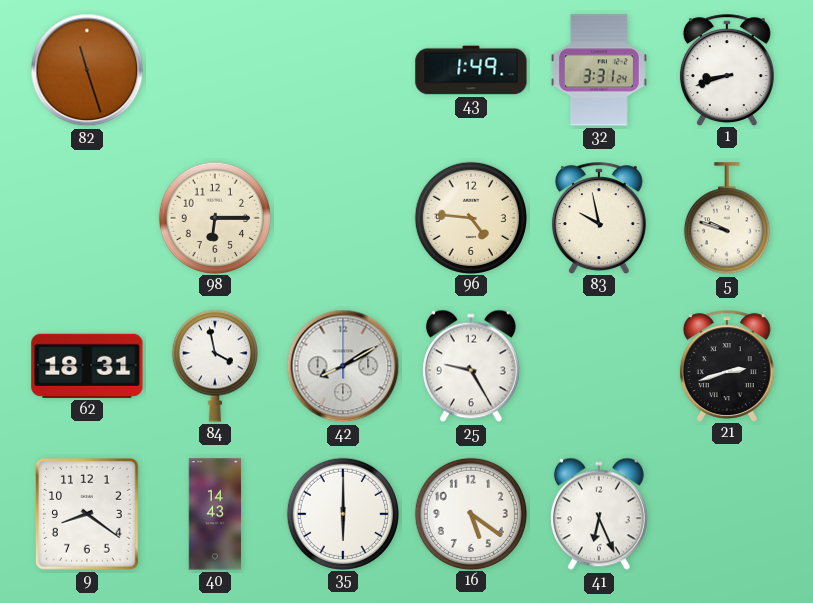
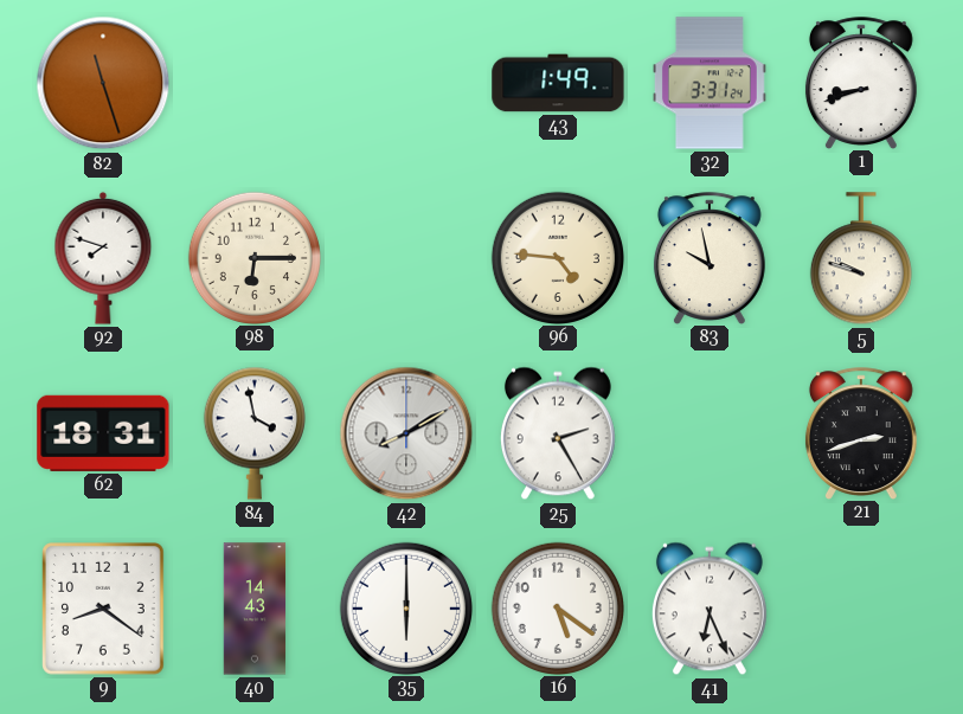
92: none -> 7:48
25: 9:25 -> 2:25
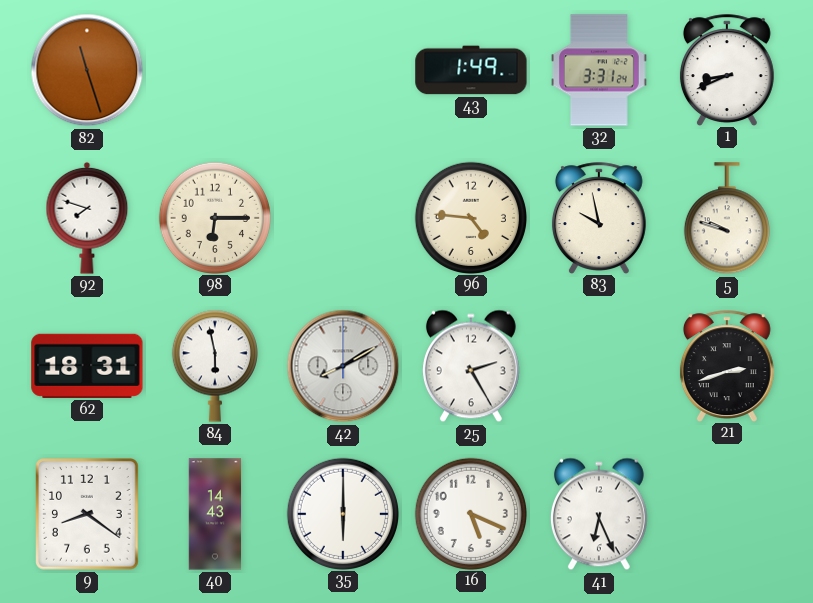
1: 8:42 -> 8:41
84: 3:58 -> 5:58
16: 5:21 -> 5:19
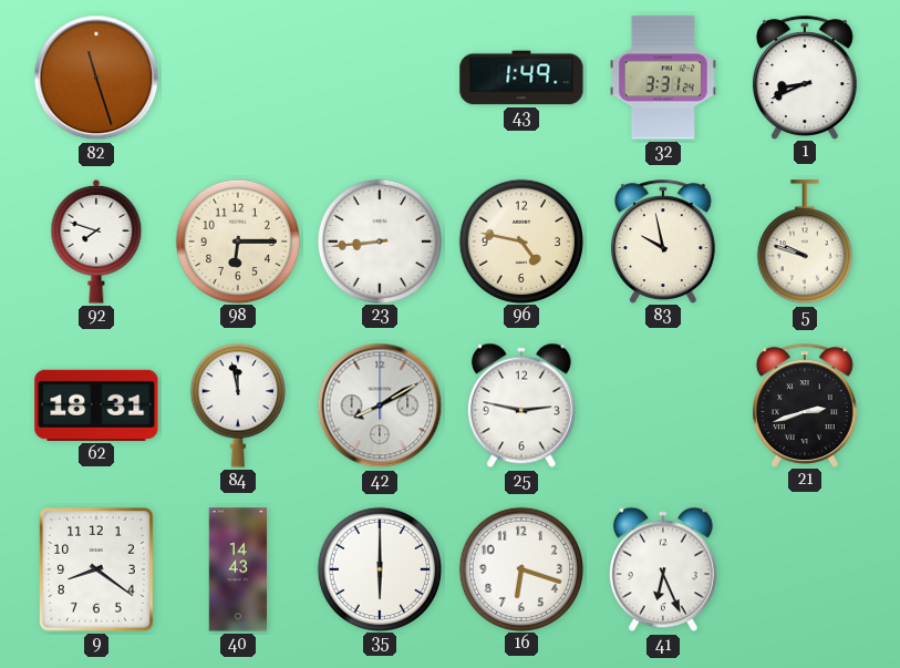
23: none -> 8:44
96: 4:46 -> 4:47
84: 5:58 -> 11:58
25: 2:25 -> 2:47
16: 5:19 -> 6:18
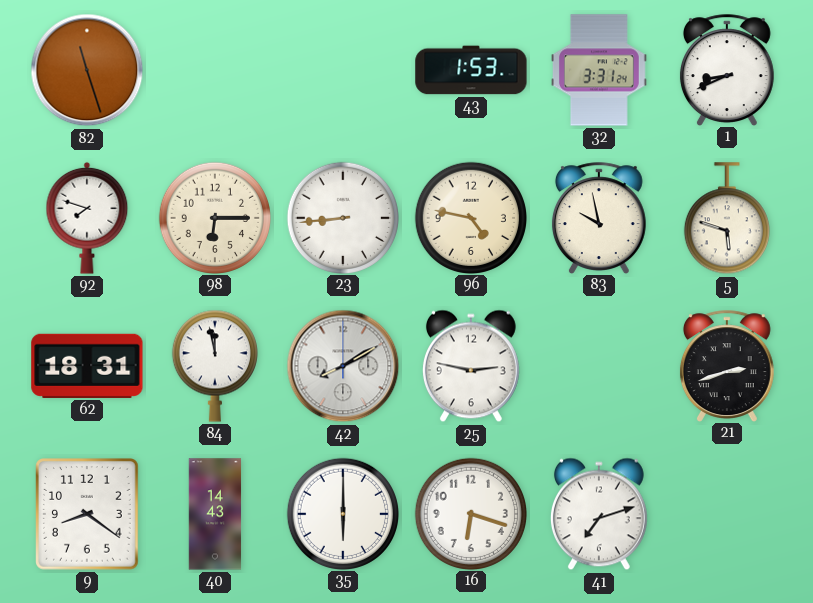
43: 1:49 -> 1:53
5: 9:48 -> 5:48
41: 6:26 -> 7:12
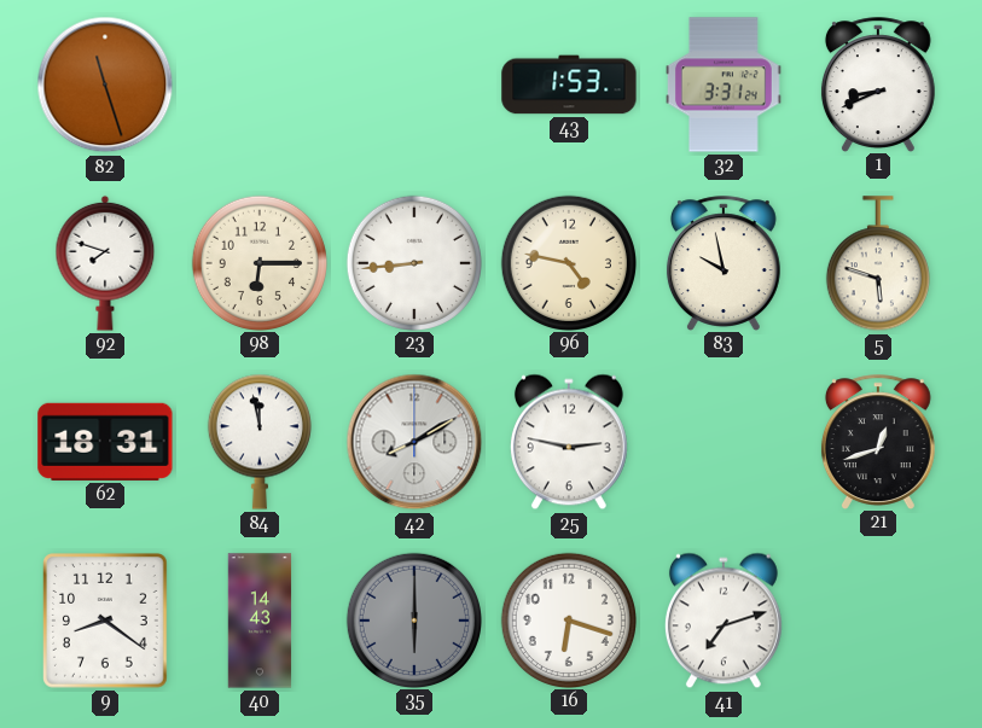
21: 2:42 -> 12:42
35 dial: white -> grey
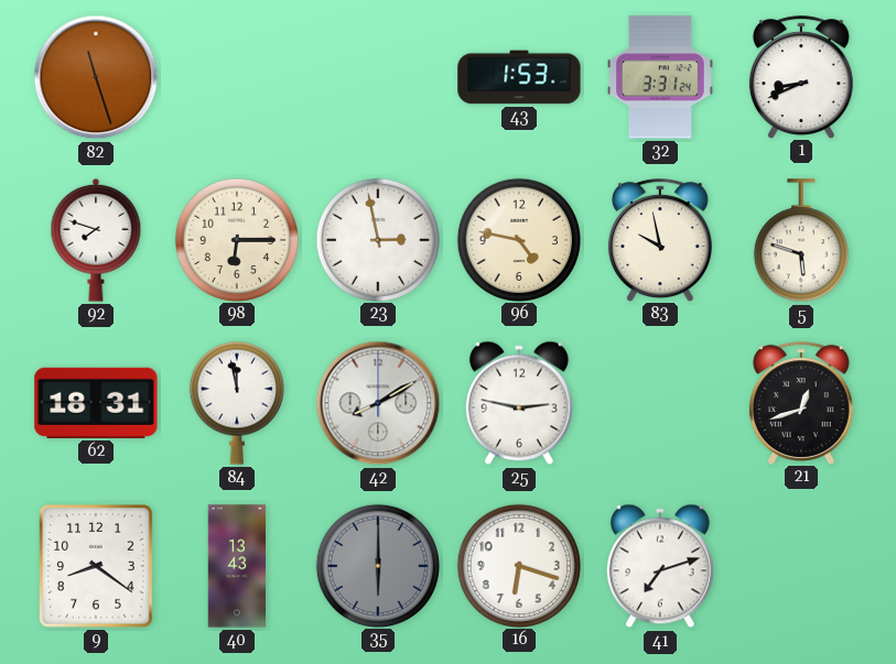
23: 8:44 -> 2:58
40: 14:43 -> 13:43
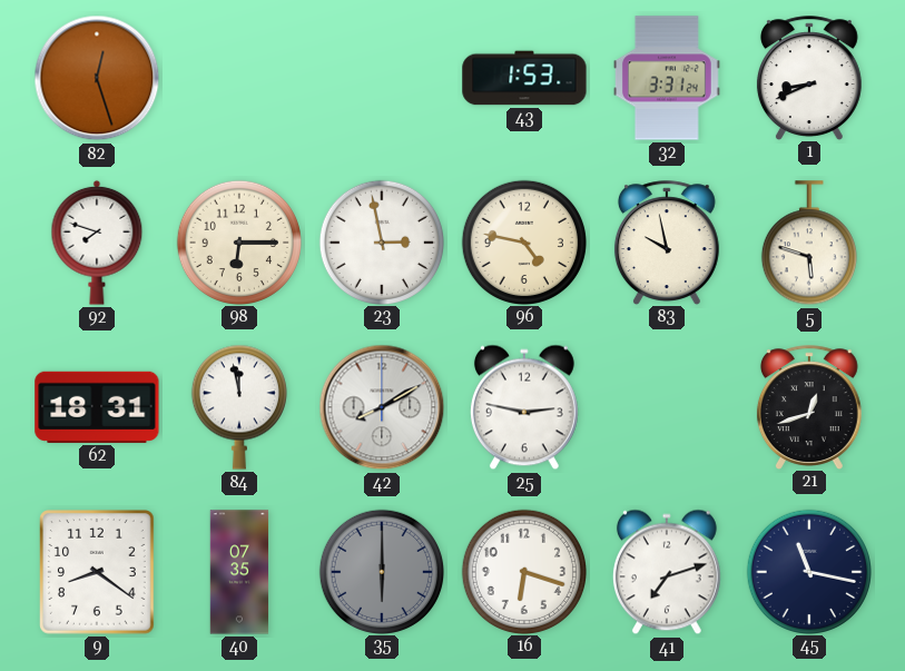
82: 11:27 -> 12:27
40: 13:43 -> 07:35
45: none -> 11:17
